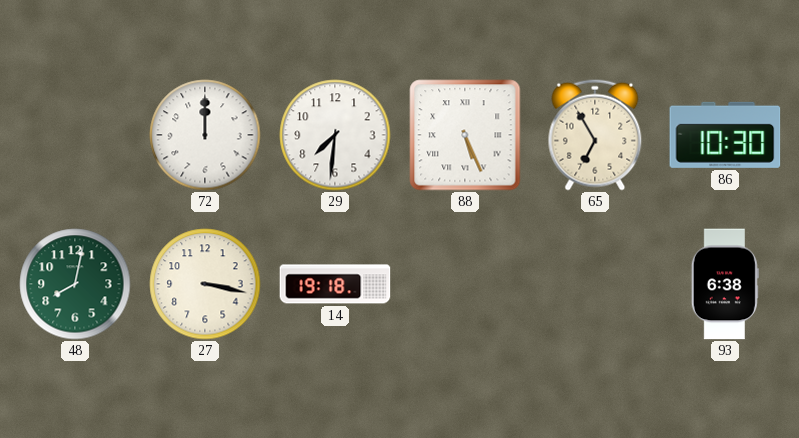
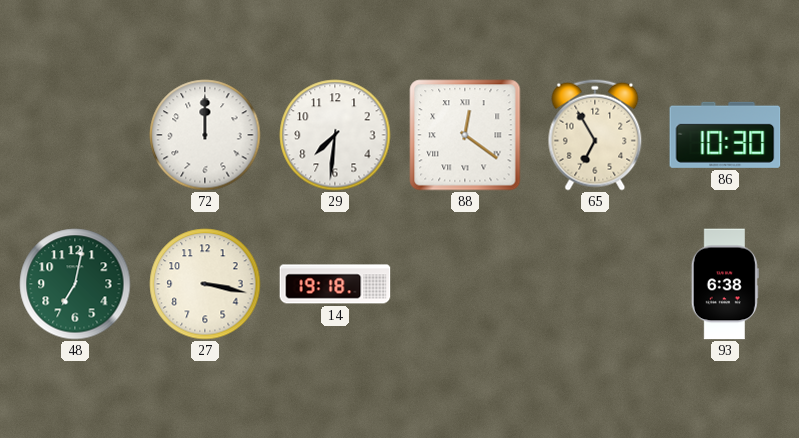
88: 5:26 -> 12:21
48: 8:02 -> 7:02
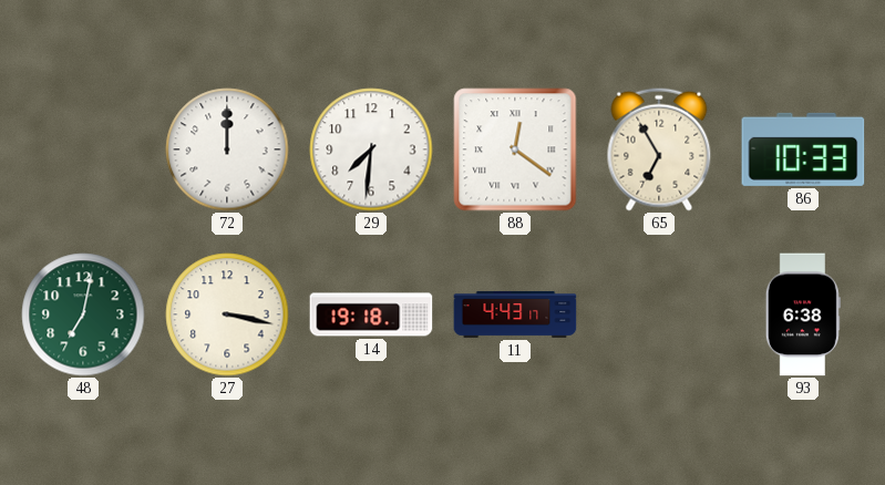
86: 10:30 -> 10:33
11: none -> 4:43
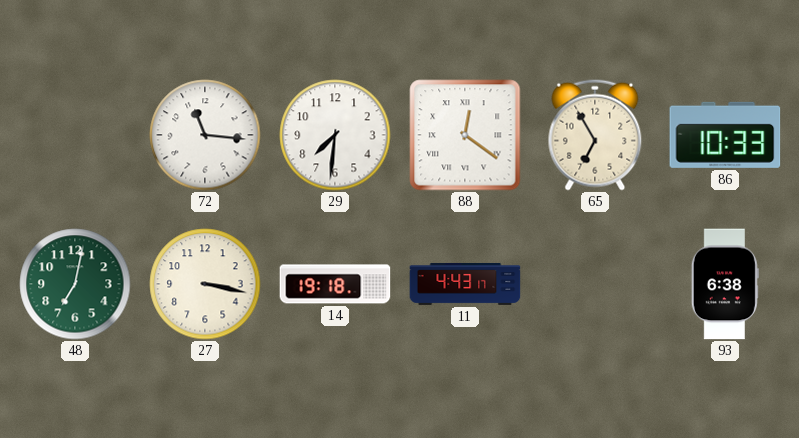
72: 12:00 -> 11:16
